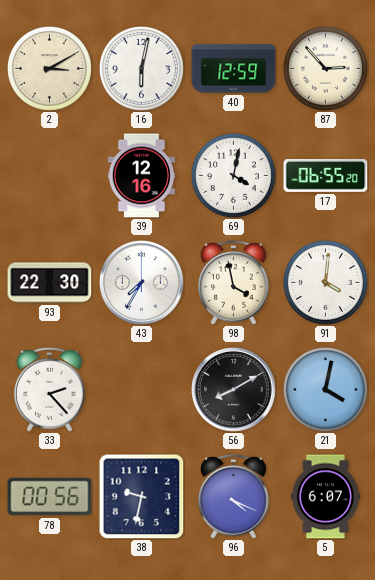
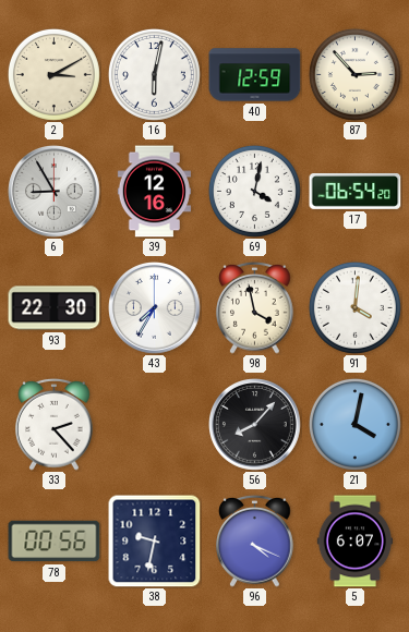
6: none -> 8:55
17: 06:55 -> 06:54
56: 8:10 -> 8:07
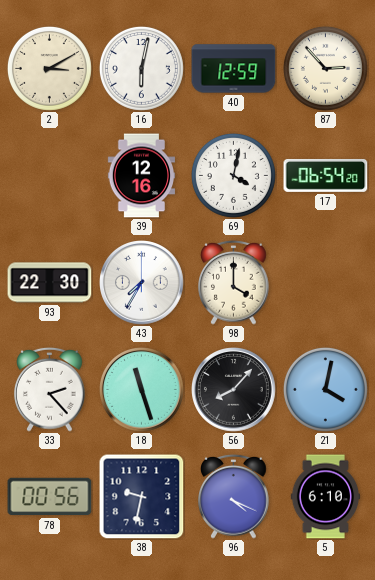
6: 8:55 -> none
98: 3:58 -> 4:00
91: 4:01 -> none
18: none -> 11:27
5: 6:07 -> 6:10
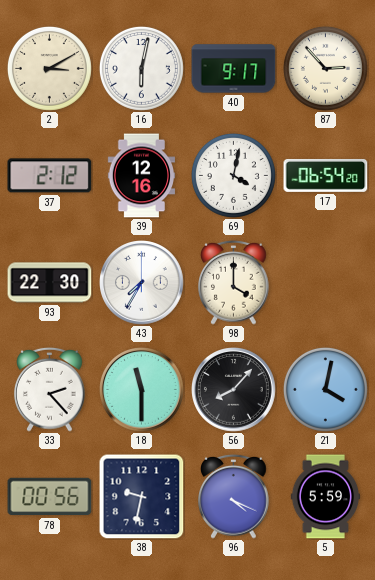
40: 12:59 -> 9:17
37: none -> 2:12
18: 11:27 -> 11:30
5: 6:10 -> 5:59
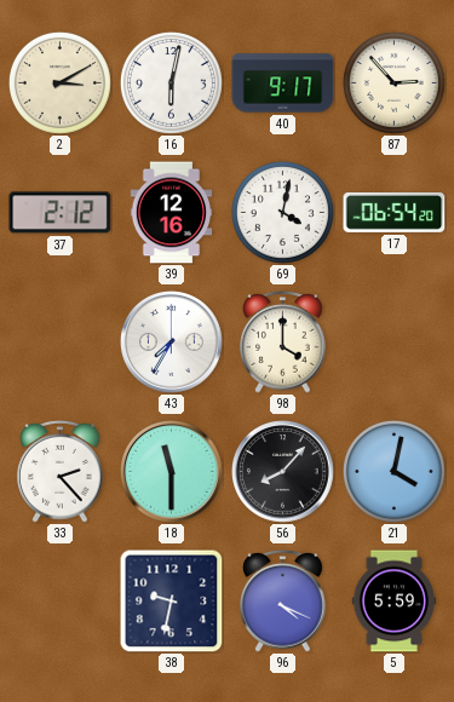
93: 22:30 -> none
78: 00:56 -> none
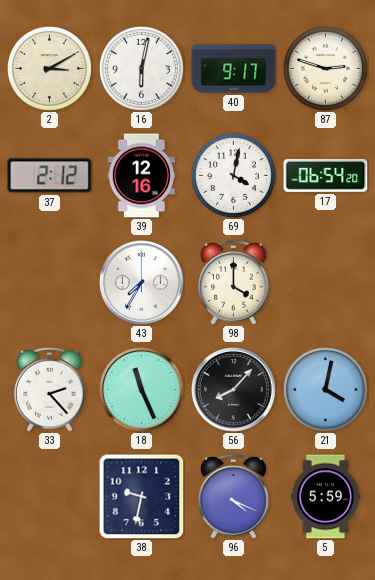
87: 2:53 -> 2:48
18: 11:30 -> 11:26
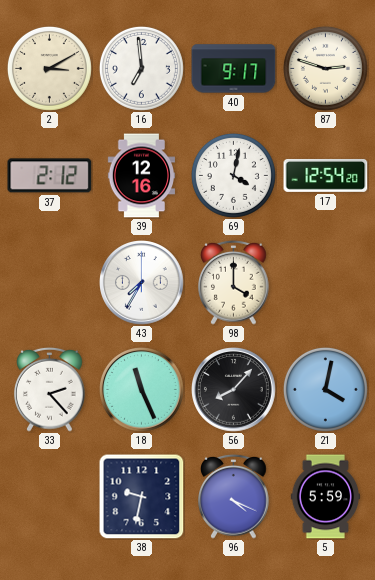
16: 6:02 -> 6:59
17: 06:54 -> 12:54
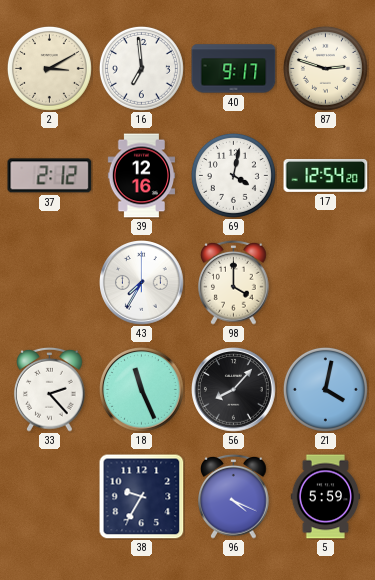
38: 9:32 -> 9:35
